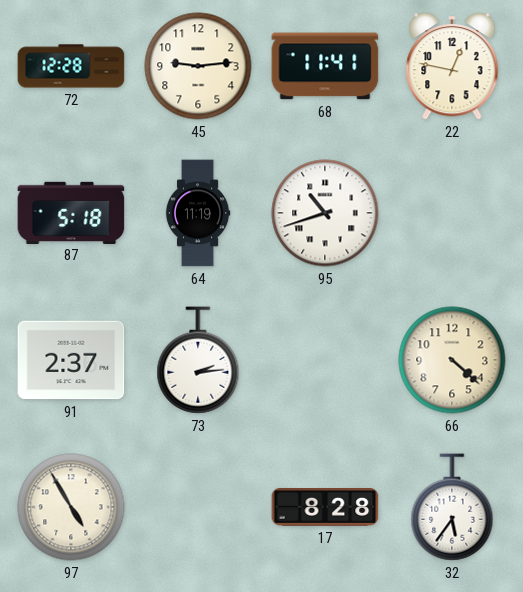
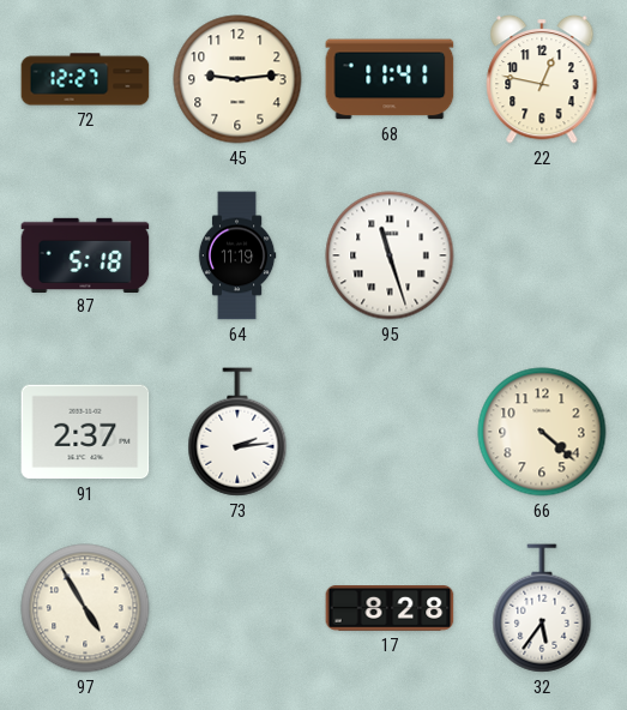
72: 12:28 -> 12:27
95: 10:42 -> 11:27
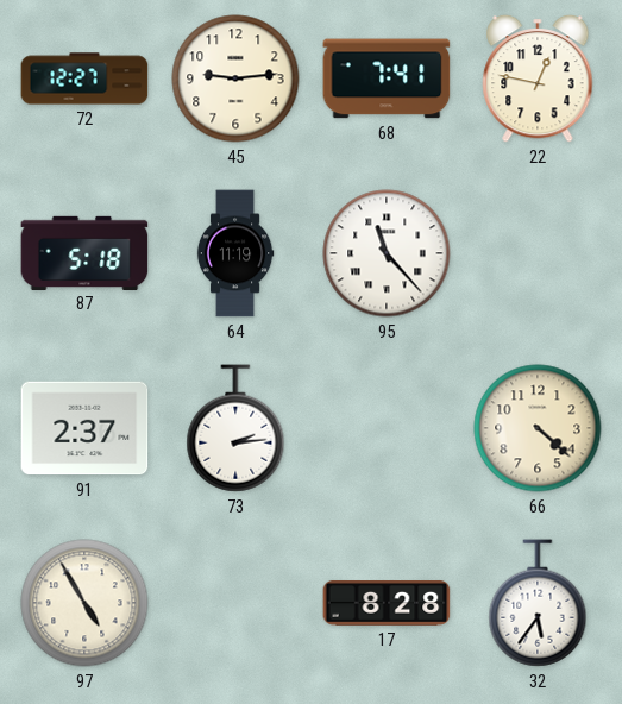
68: 11:41 -> 7:41
95: 11:27 -> 11:23
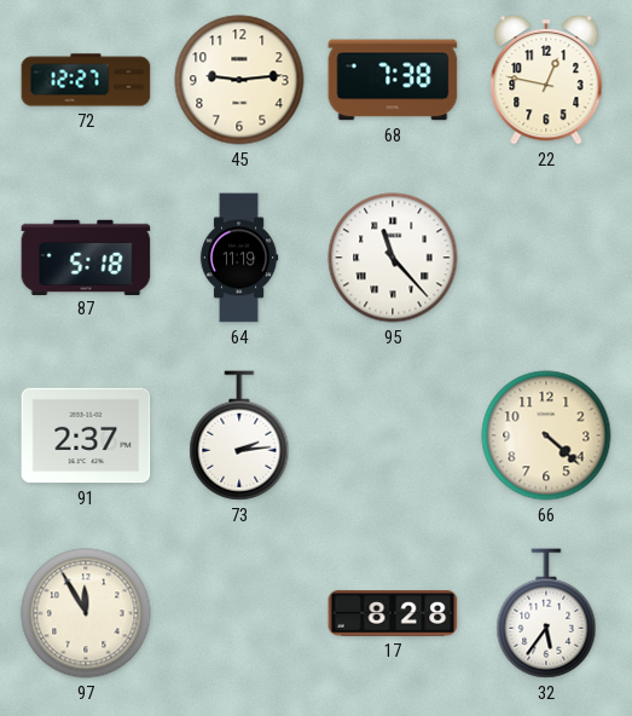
68: 7:41 -> 7:38
97: 4:55 -> 11:55
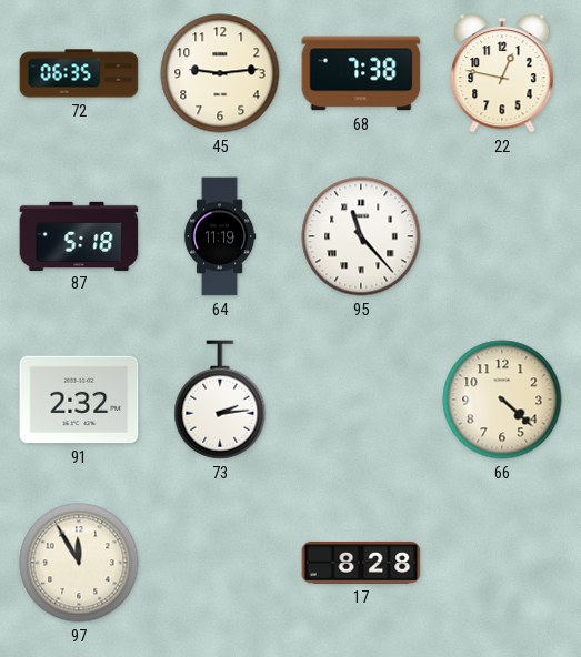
72: 12:27 -> 06:35
91: 2:37 -> 2:32
32: 5:36 -> none
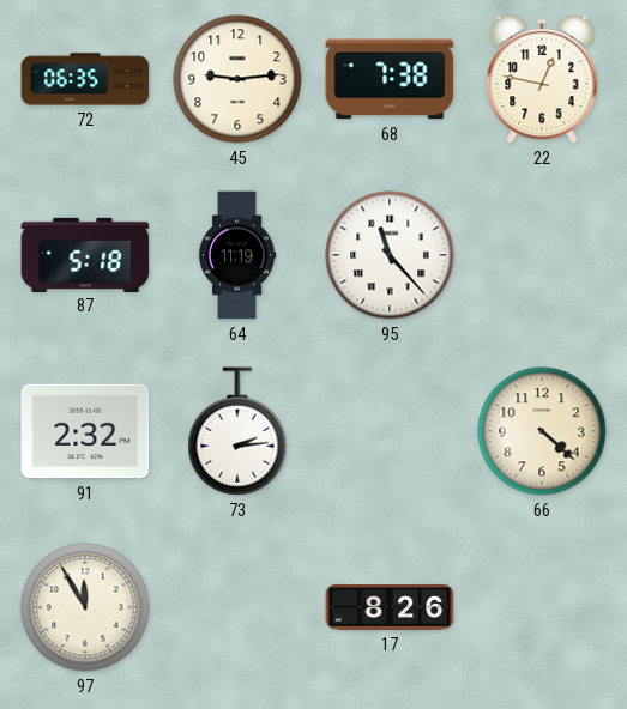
17: 8:28 -> 8:26
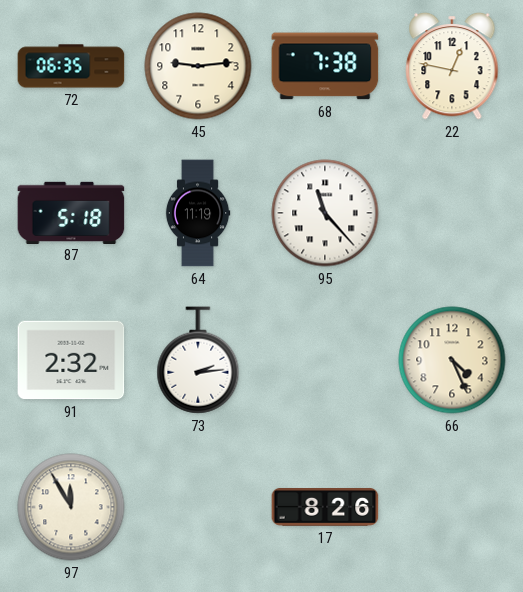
66: 4:22 -> 4:26
